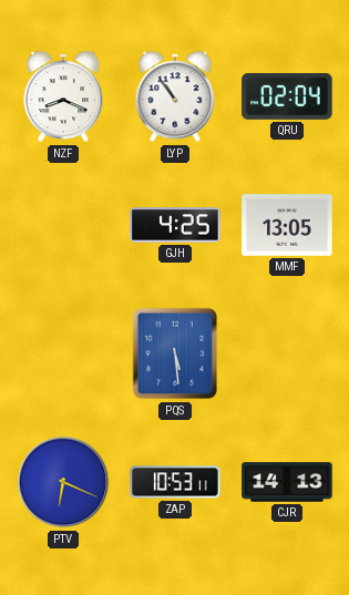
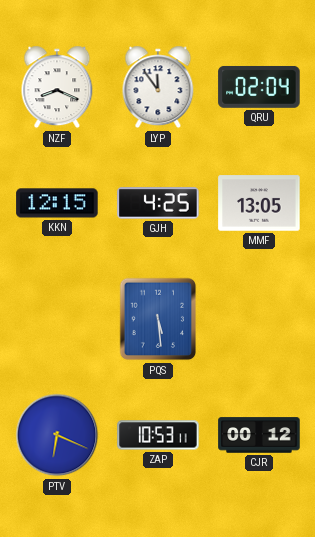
LYP: 10:54 -> 11:54
KKN: none -> 12:15
CJR: 14:13 -> 00:12
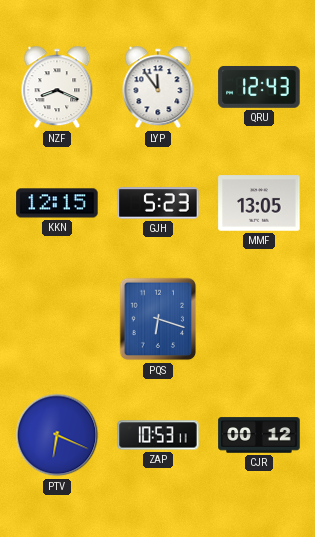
QRU: 02:04 -> 12:43
GJH: 4:25 -> 5:23
PQS: 5:29 -> 6:18
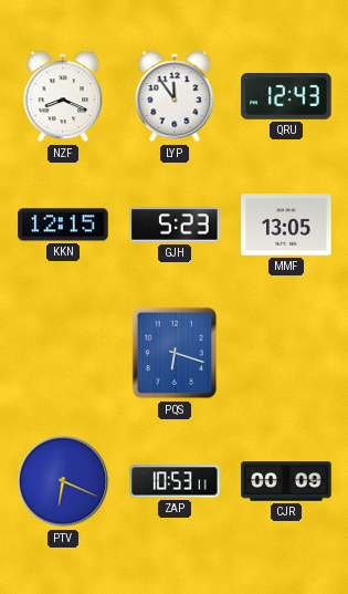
CJR: 00:12 -> 00:09
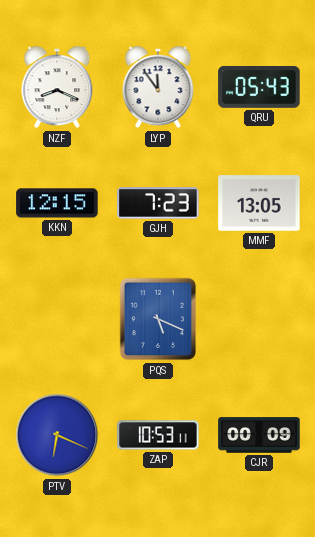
QRU: 12:43 -> 05:43
GJH: 5:23 -> 7:23
PQS: 6:18 -> 5:19
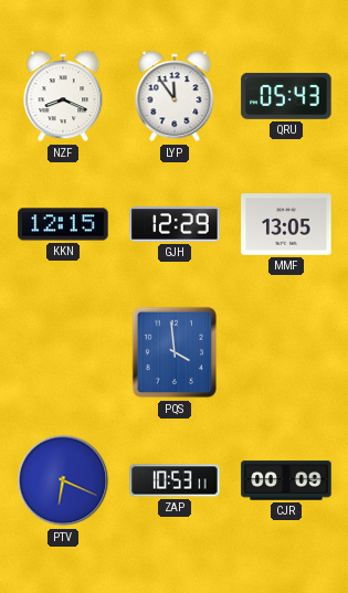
GJH: 7:23 -> 12:29
PQS: 5:19 -> 3:59
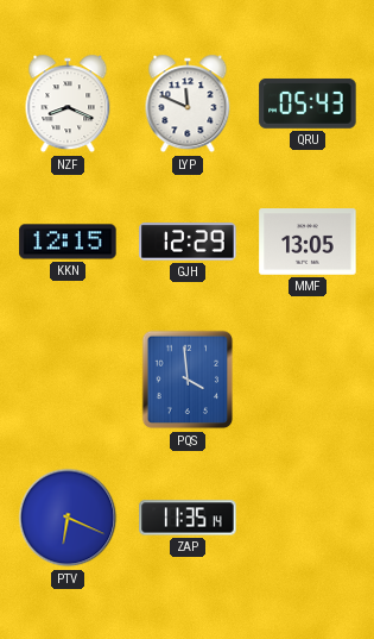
LYP: 11:54 -> 11:49
ZAP: 10:53 -> 11:35
CJR: 00:09 -> none
